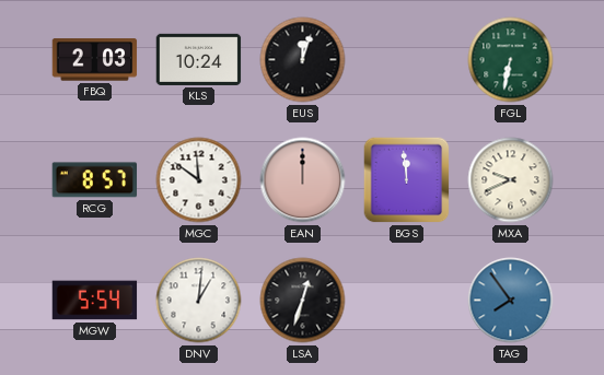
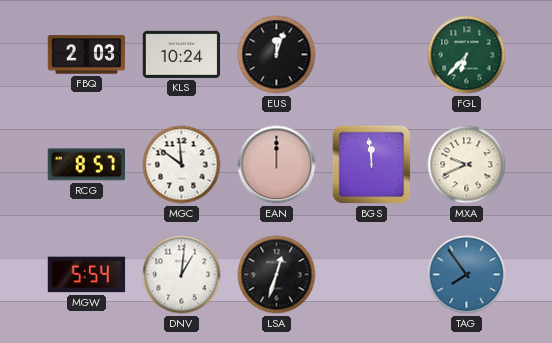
FGL: 6:32 -> 6:37
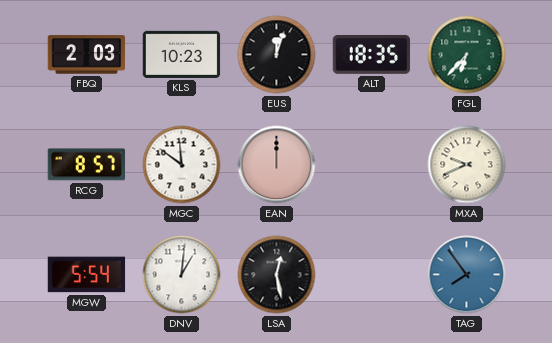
KLS: 10:24 -> 10:23
ALT: none -> 18:35
BGS: 11:59 -> none
LSA: 12:33 -> 12:28
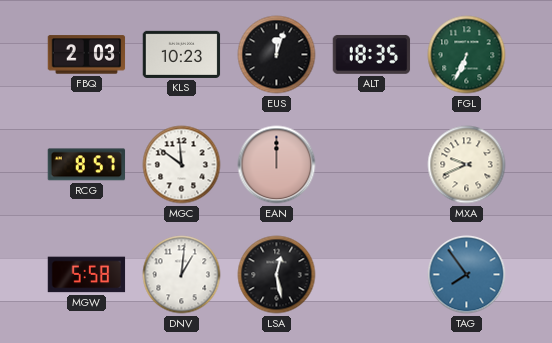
FGL: 6:37 -> 6:34
MGW: 5:54 -> 5:58
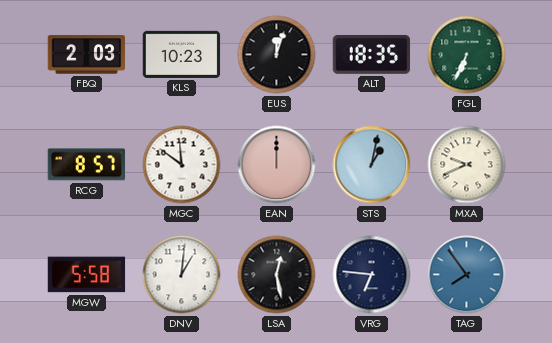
STS: none -> 1:02
VRG: none -> 6:46
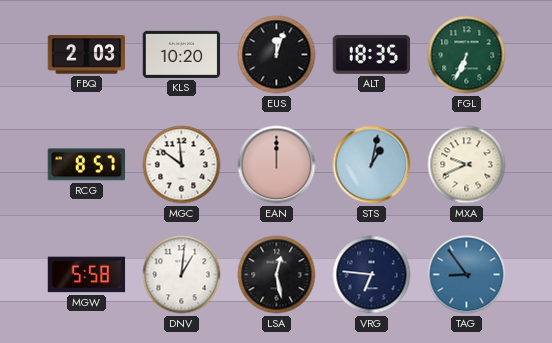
KLS: 10:23 -> 10:20
TAG: 7:54 -> 8:54
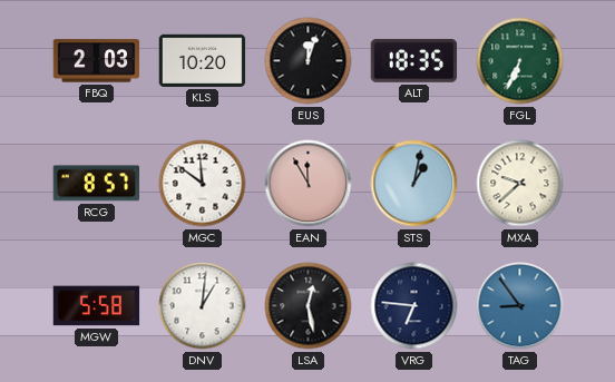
EAN: 12:00 -> 11:55
MXA: 9:41 -> 9:38
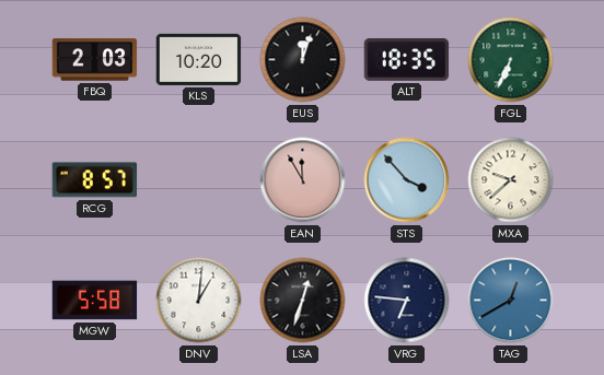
MGC: 11:51 -> none
STS: 1:02 -> 3:53
LSA: 12:28 -> 12:33
TAG: 8:54 -> 12:40
